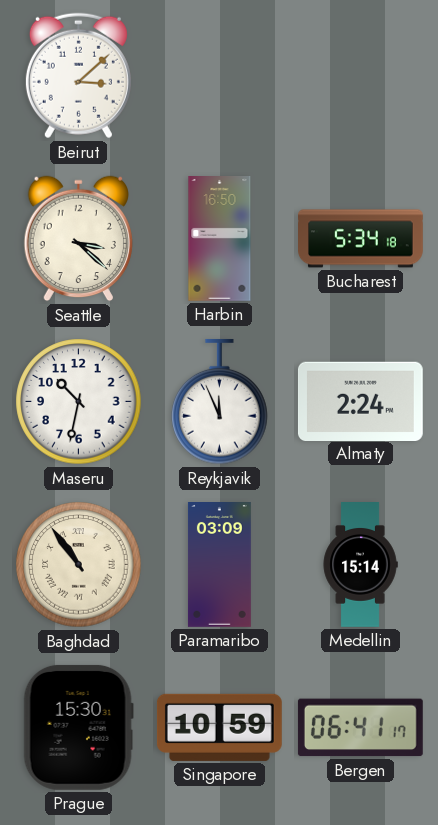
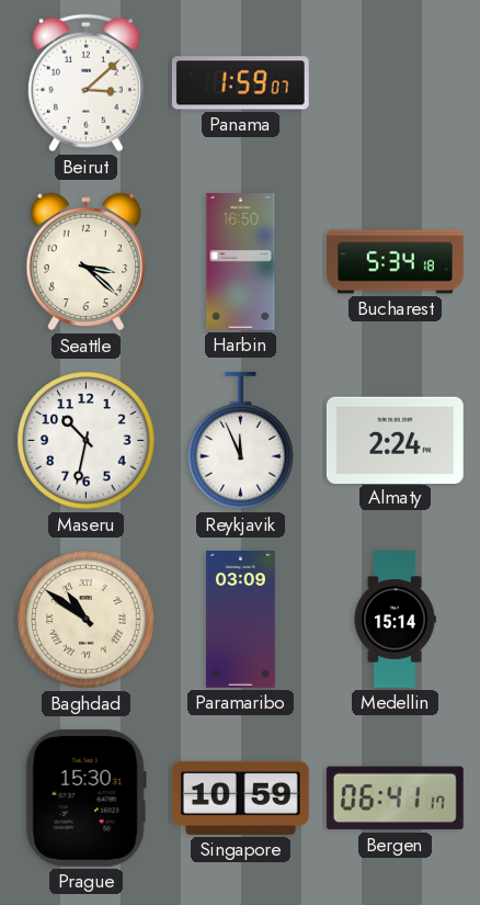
Panama: none -> 1:59
Baghdad: 10:54 -> 10:51
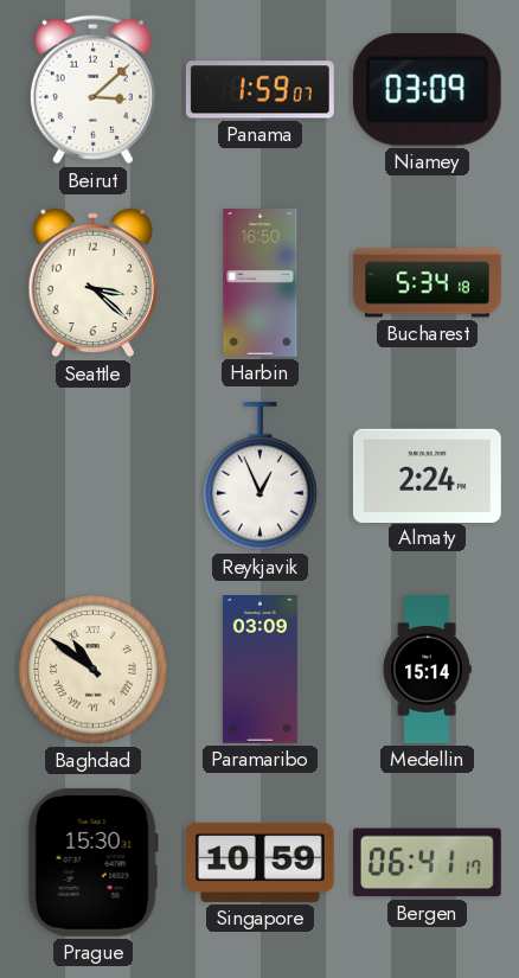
Niamey: none -> 03:09
Maseru: 10:32 -> none
Reykjavik: 11:56 -> 12:56
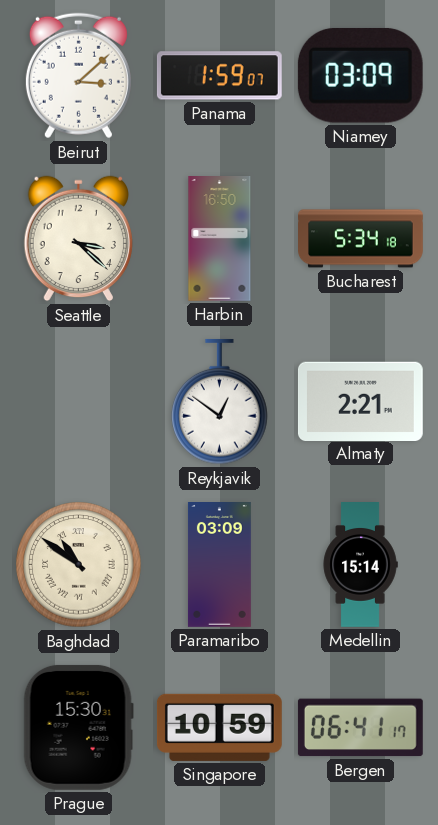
Reykjavik: 12:56 -> 12:51
Almaty: 2:24 -> 2:21
